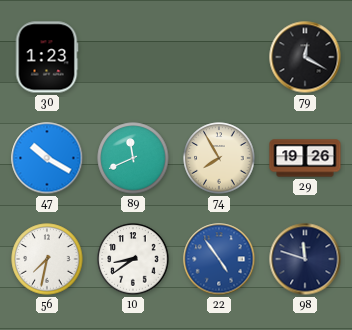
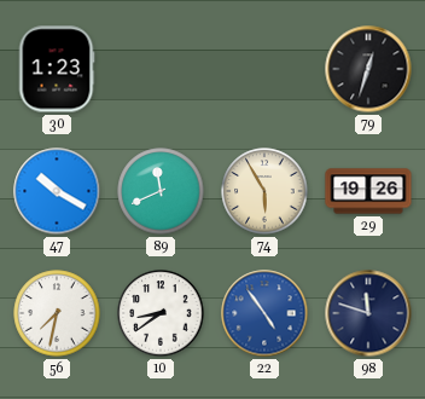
79: 12:20 -> 12:33
74: 7:55 -> 5:55
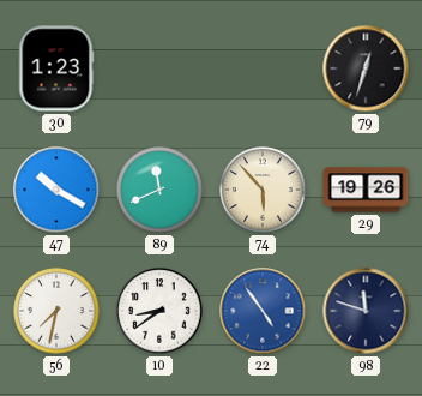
74: 5:55 -> 5:53
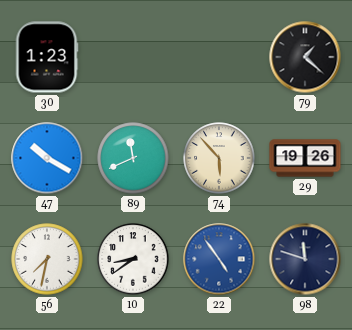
79: 12:33 -> 1:22
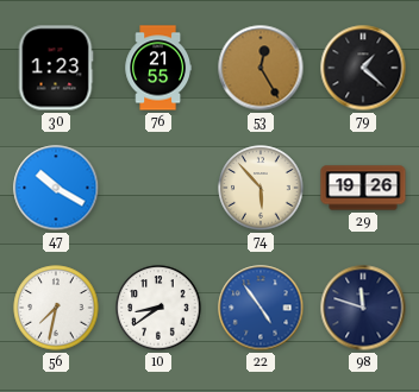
76: none -> 21:55
53: none -> 12:25
89: 11:41 -> none
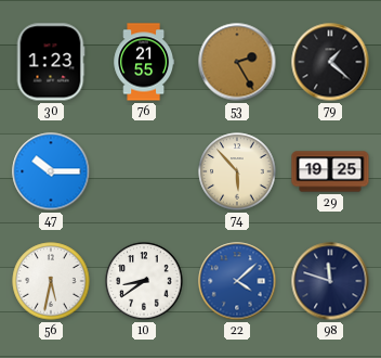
53: 12:25 -> 2:25
47: 10:20 -> 10:15
29: 19:26 -> 19:25
56: 7:32 -> 5:32
22: 4:54 -> 4:08
